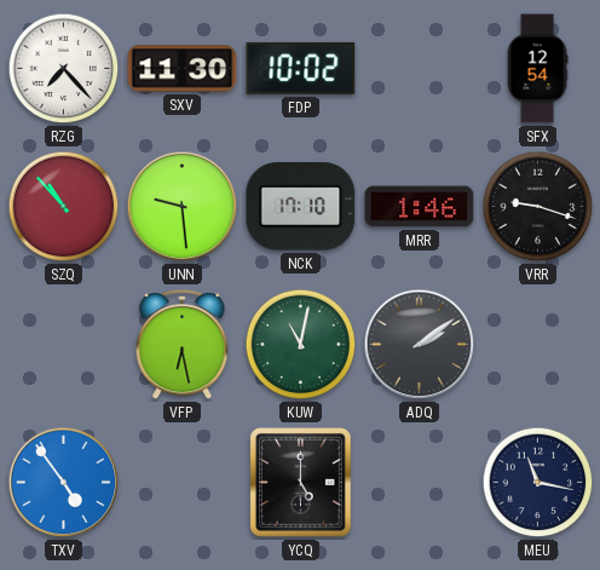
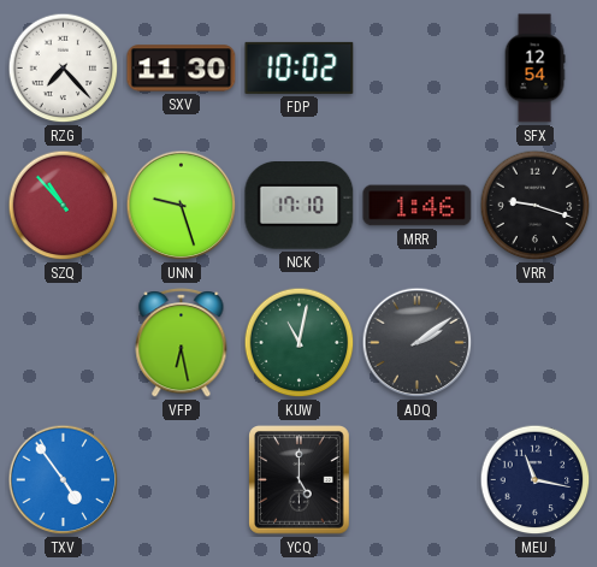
UNN: 9:29 -> 9:27
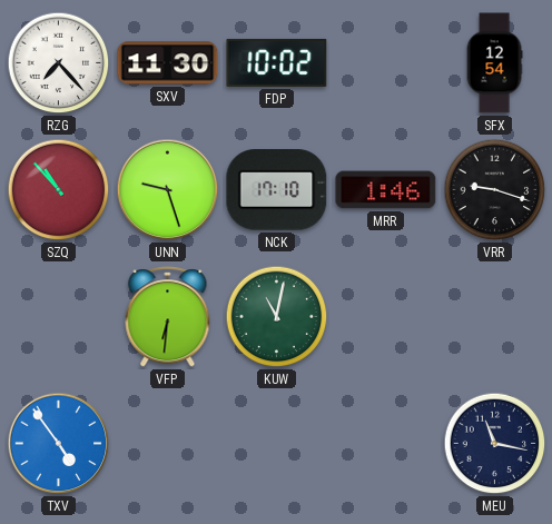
VFP: 6:28 -> 6:31
ADQ: 2:09 -> none
YCQ: 5:00 -> none
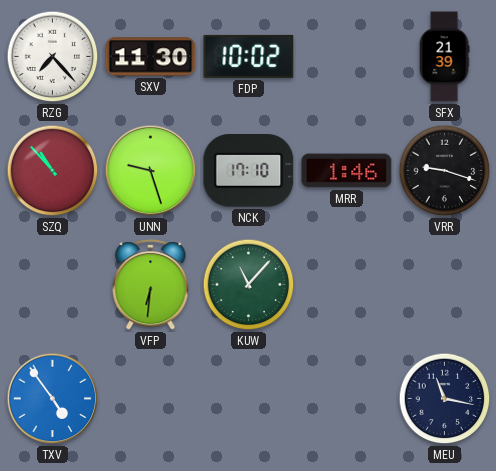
SFX: 12:54 -> 21:39
KUW: 11:02 -> 11:07
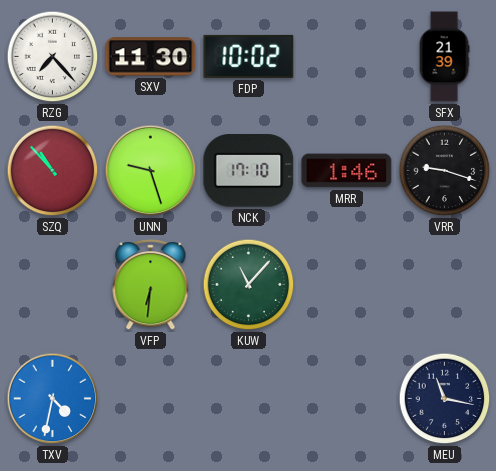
TXV: 4:54 -> 4:32
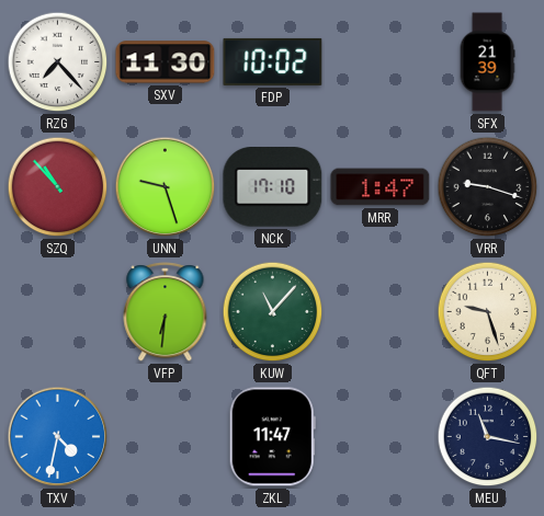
MRR: 1:46 -> 1:47
QFT: none -> 9:27
ZKL: none -> 11:47
